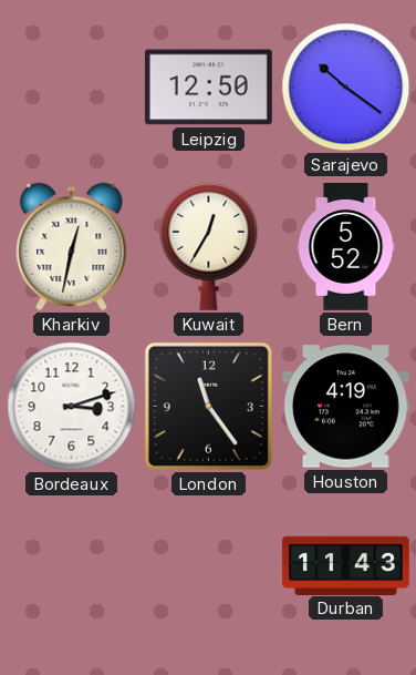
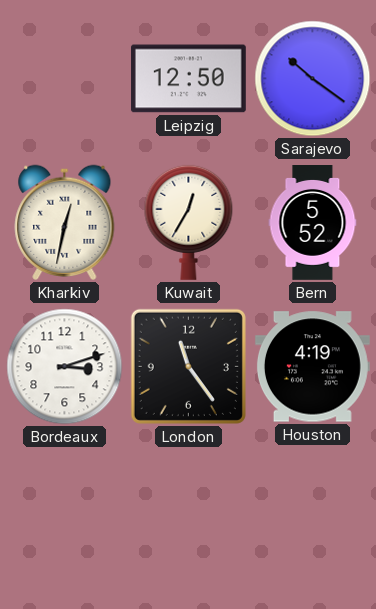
Durban: 11:43 -> none
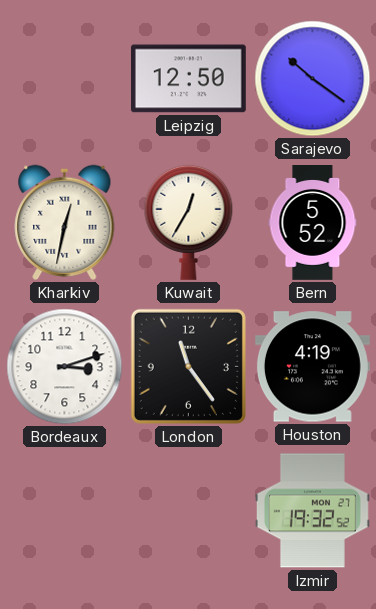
Izmir: none -> 19:32
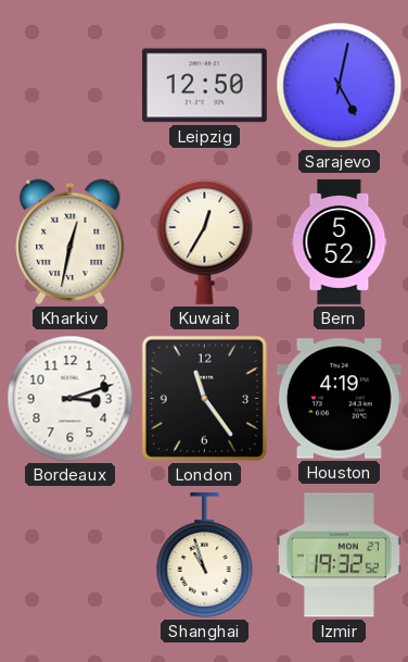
Sarajevo: 10:21 -> 5:02
Shanghai: none -> 10:57
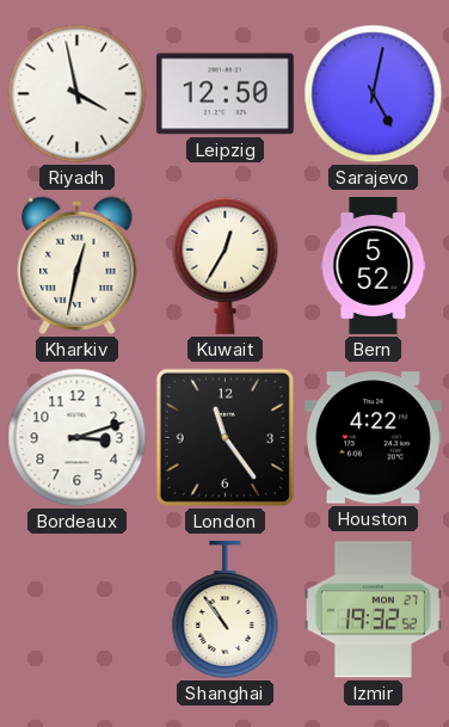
Riyadh: none -> 3:58
Houston: 4:19 -> 4:22
Shanghai: 10:57 -> 10:54
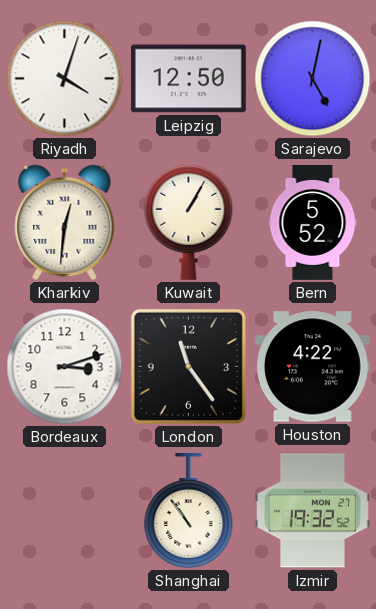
Riyadh: 3:58 -> 4:03
Kharkiv: 12:32 -> 12:31
Kuwait: 12:35 -> 1:05
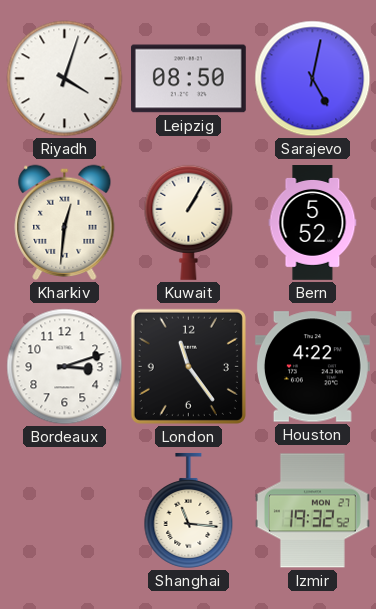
Leipzig: 12:50 -> 08:50
Shanghai: 10:54 -> 11:16
